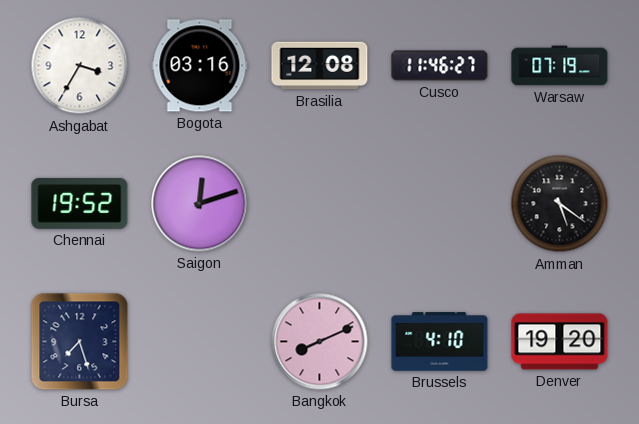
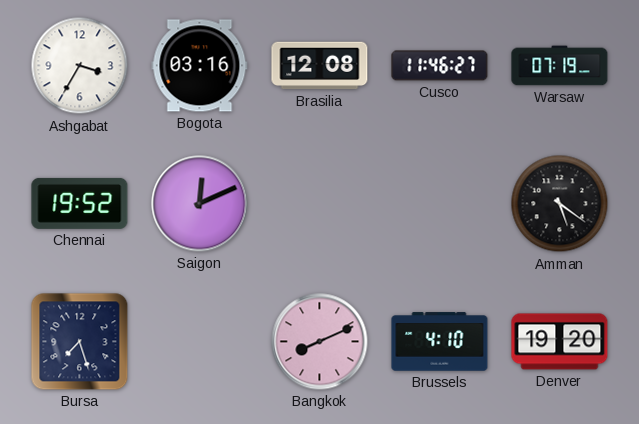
Saigon: 12:12 -> 12:11
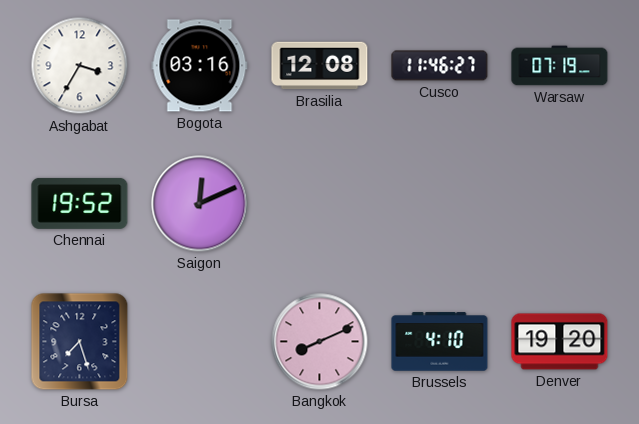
Amman: 5:21 -> none
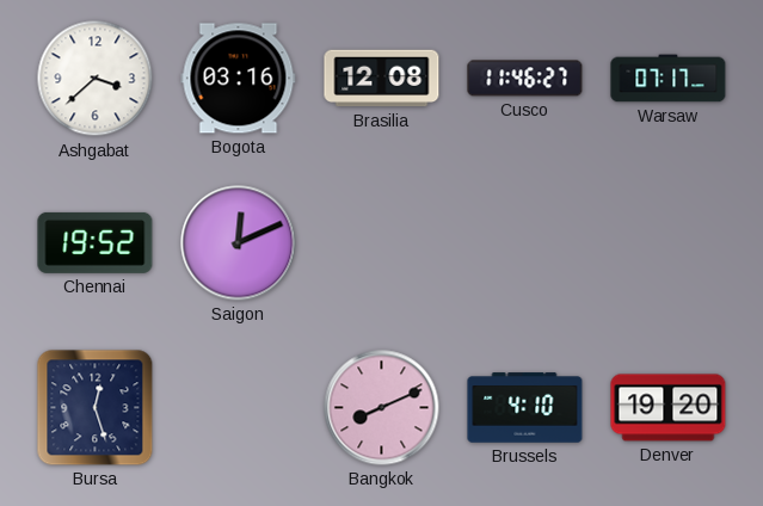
Ashgabat: 3:35 -> 3:38
Warsaw: 07:19 -> 07:17
Bursa: 7:27 -> 12:27
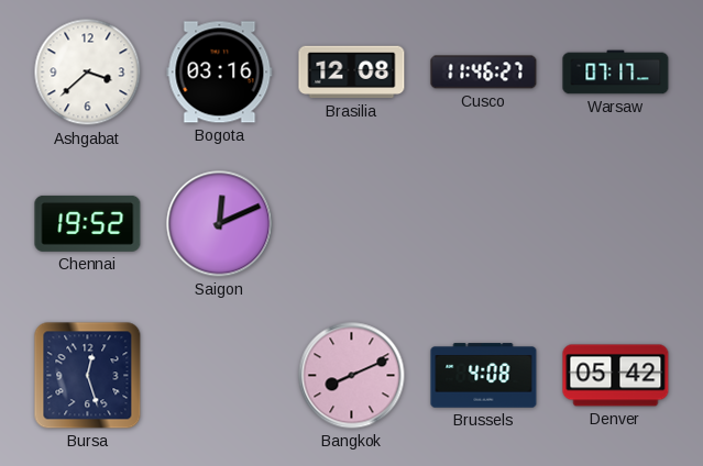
Brussels: 4:10 -> 4:08
Denver: 19:20 -> 05:42
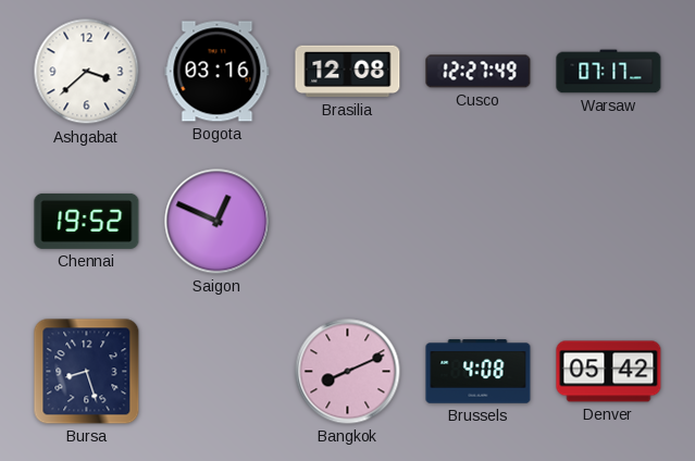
Cusco: 11:46 -> 12:27
Saigon: 12:11 -> 12:49
Bursa: 12:27 -> 8:27
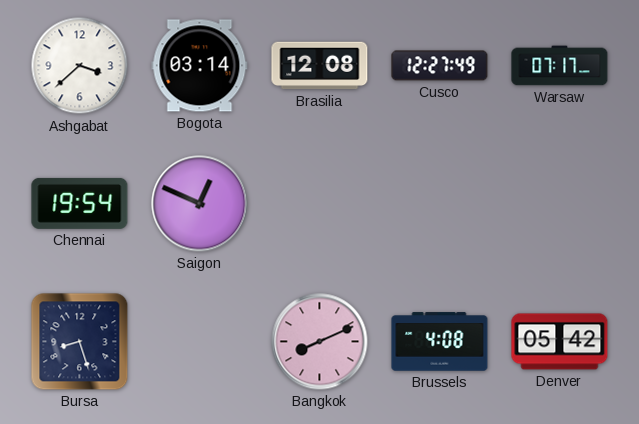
Bogota: 03:16 -> 03:14
Chennai: 19:52 -> 19:54
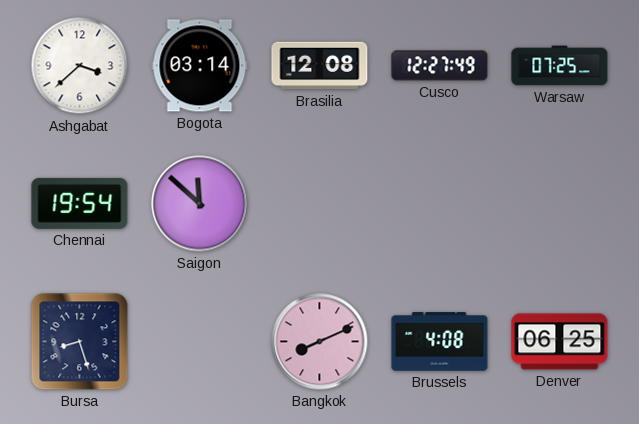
Warsaw: 07:17 -> 07:25
Saigon: 12:49 -> 11:52
Denver: 05:42 -> 06:25
